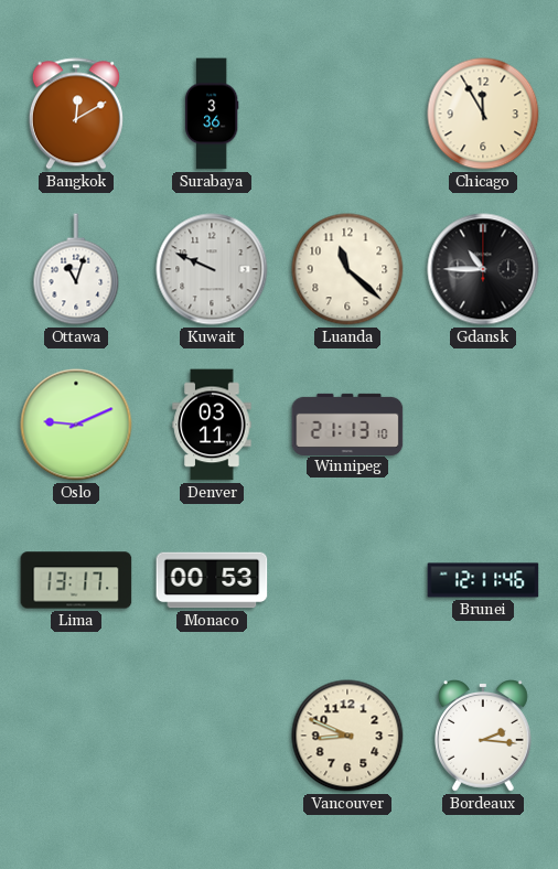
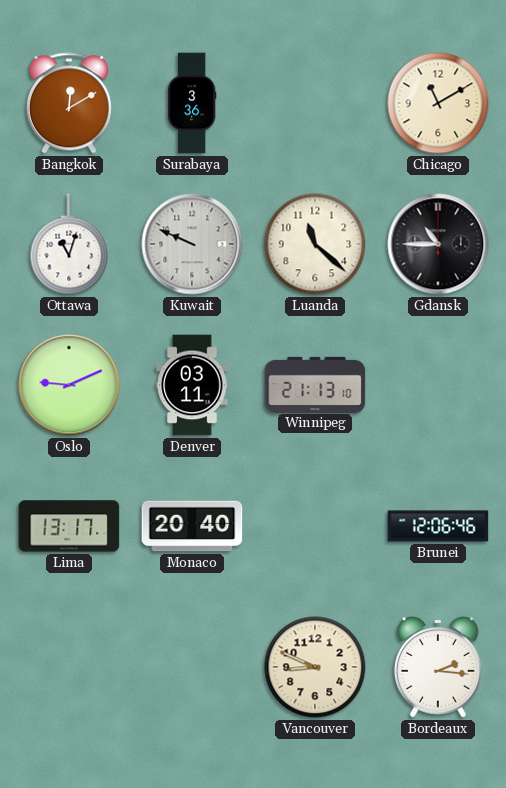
Chicago: 11:55 -> 11:10
Monaco: 00:53 -> 20:40
Brunei: 12:11 -> 12:06
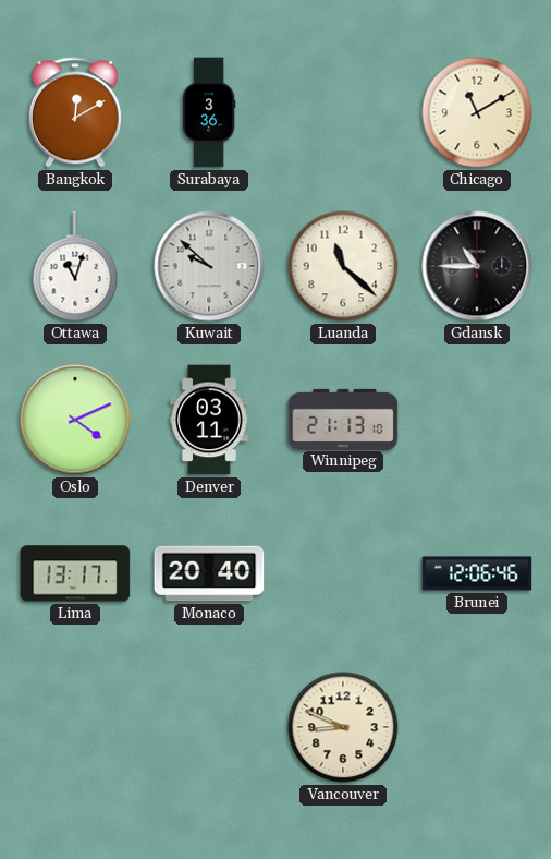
Kuwait: 9:49 -> 9:52
Oslo: 9:11 -> 4:11
Bordeaux: 2:16 -> none
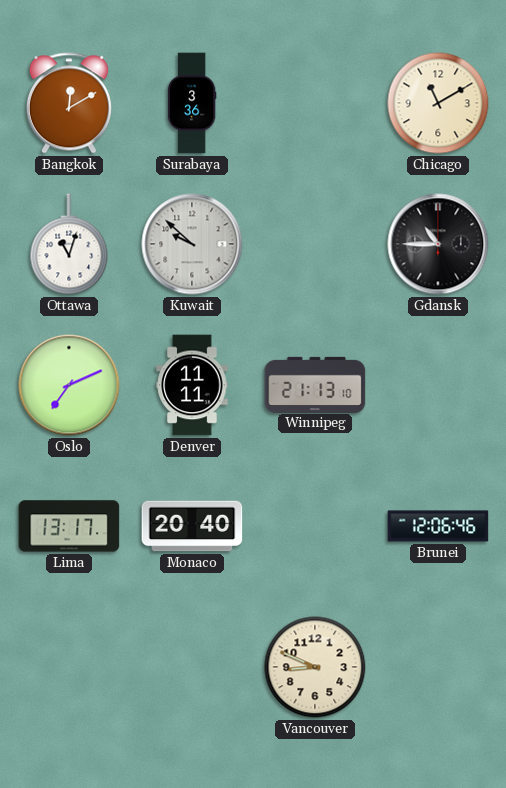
Luanda: 11:22 -> none
Oslo: 4:11 -> 7:11
Denver: 03:11 -> 11:11
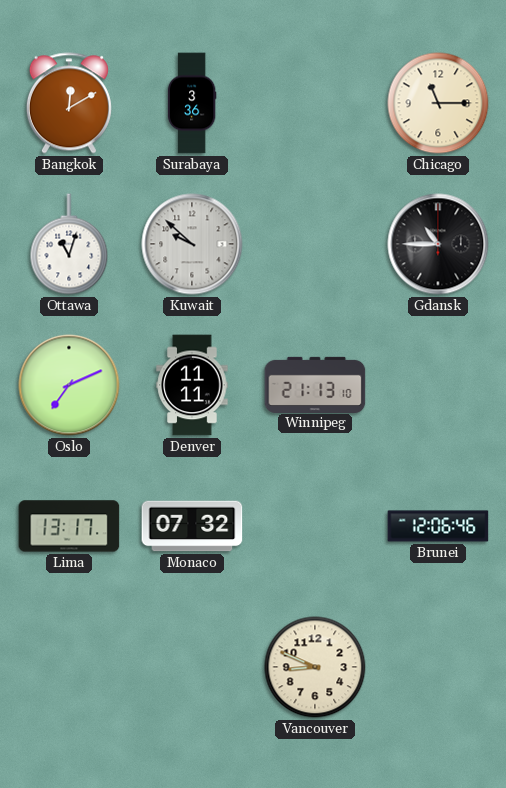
Chicago: 11:10 -> 11:15
Monaco: 20:40 -> 07:32
